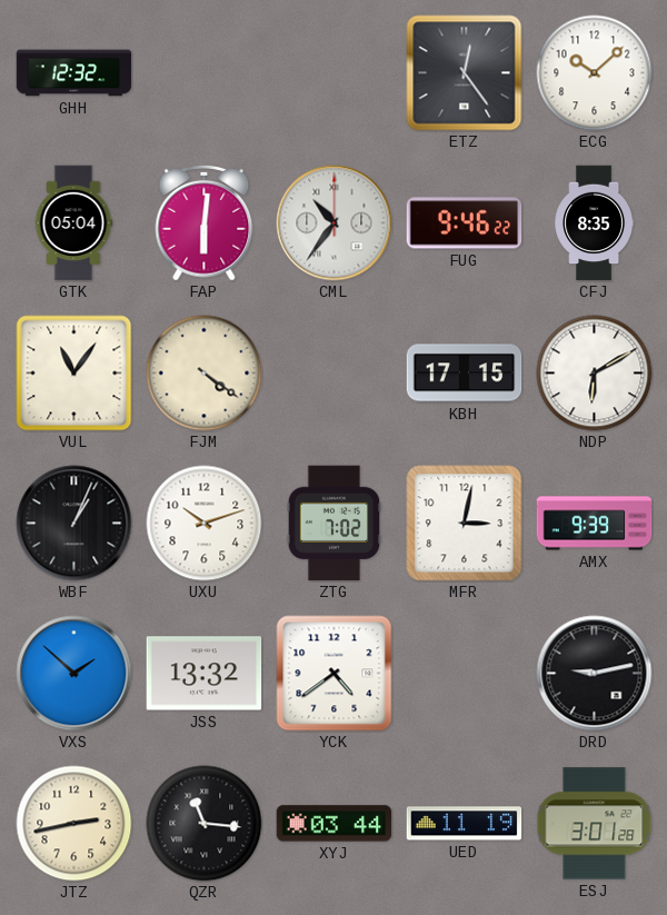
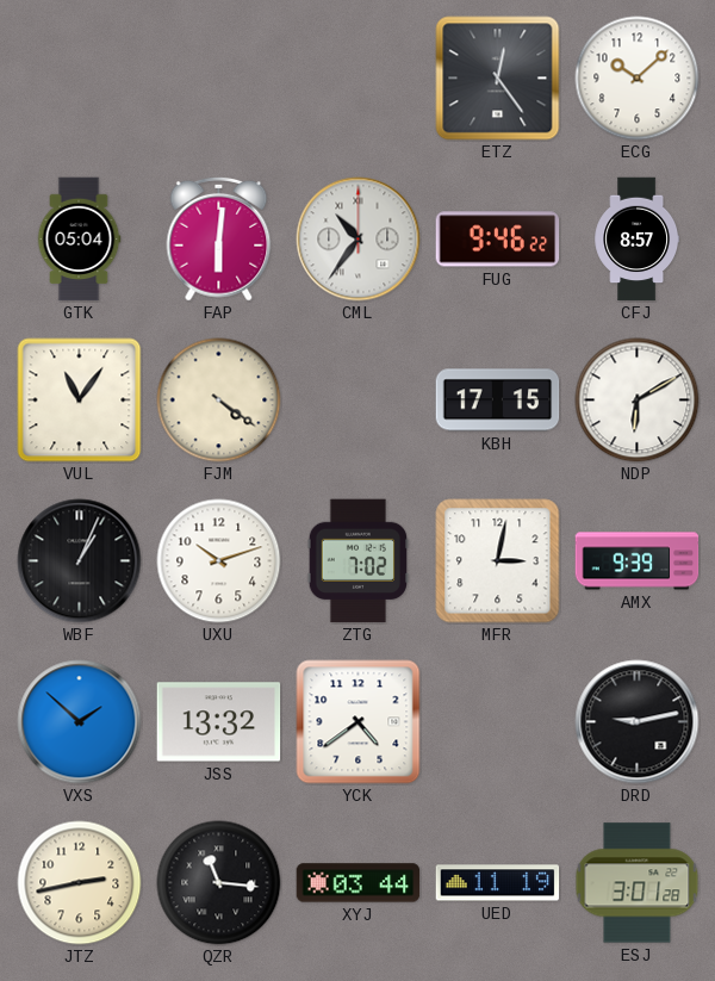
GHH: 12:32 -> none
CFJ: 8:35 -> 8:57
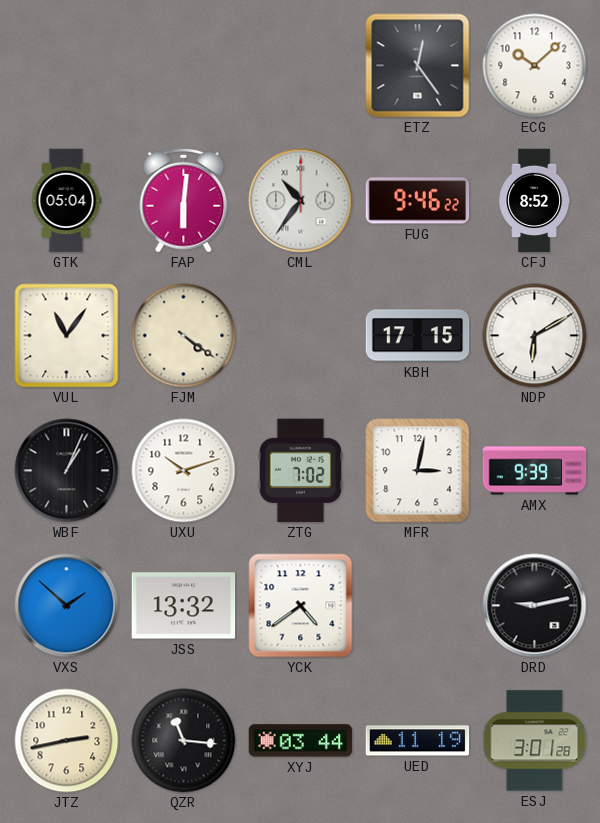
CFJ: 8:57 -> 8:52
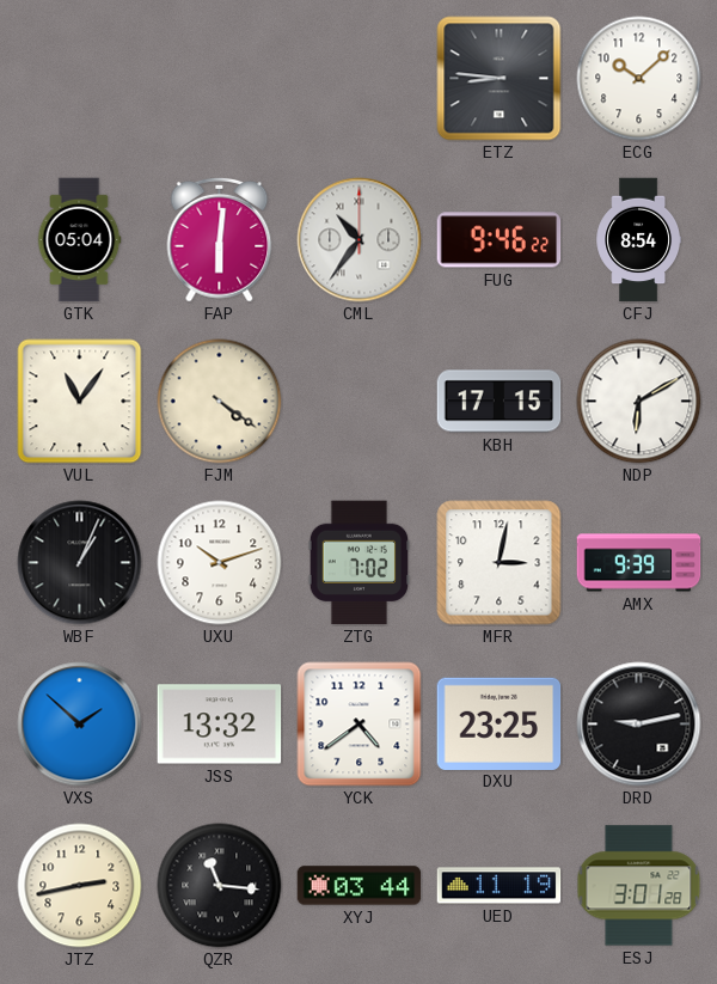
ETZ: 12:24 -> 8:46
CFJ: 8:52 -> 8:54
DXU: none -> 23:25
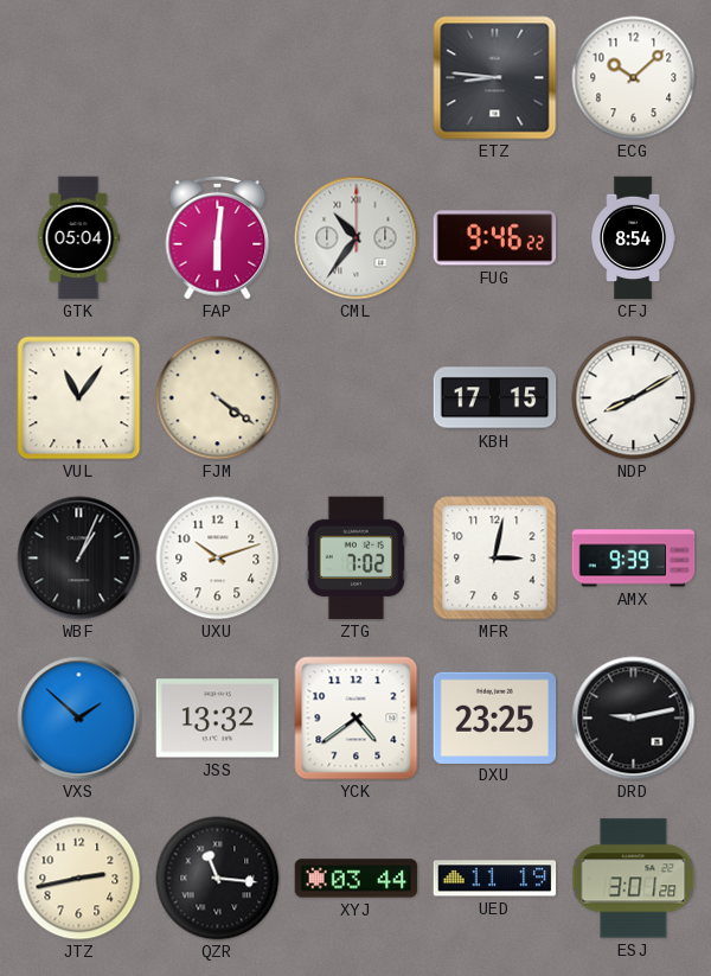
NDP: 6:10 -> 8:10
